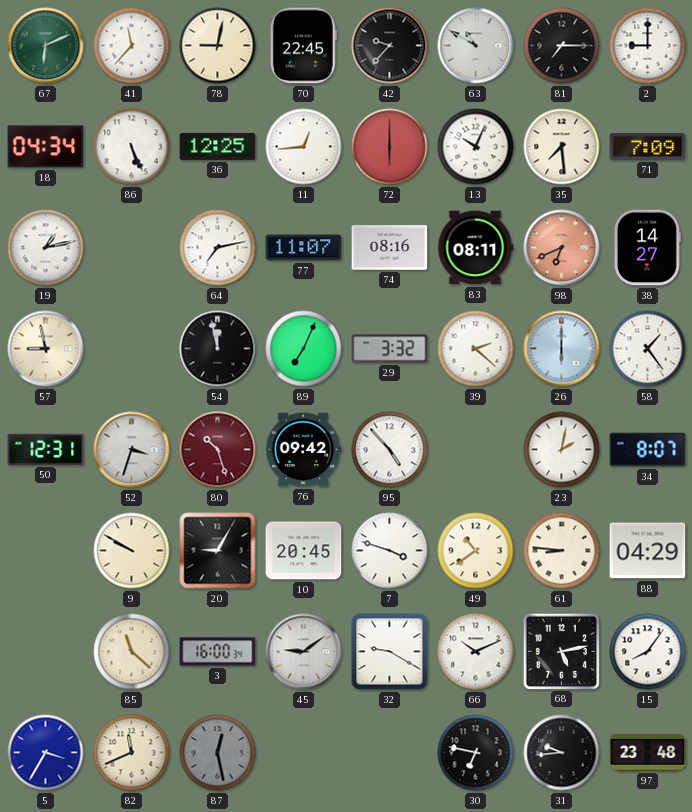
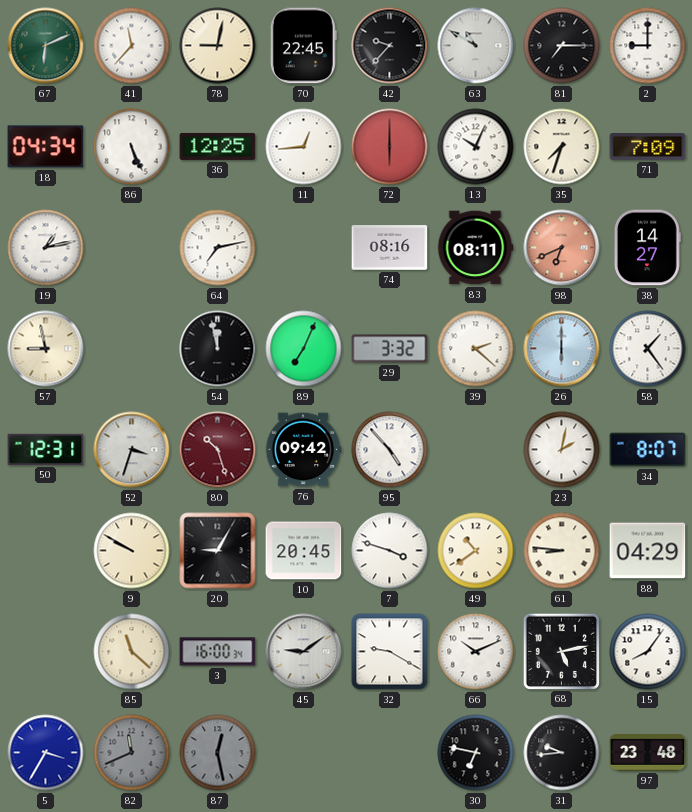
35: 7:29 -> 7:33
77: 11:07 -> none
82 dial: cream -> grey
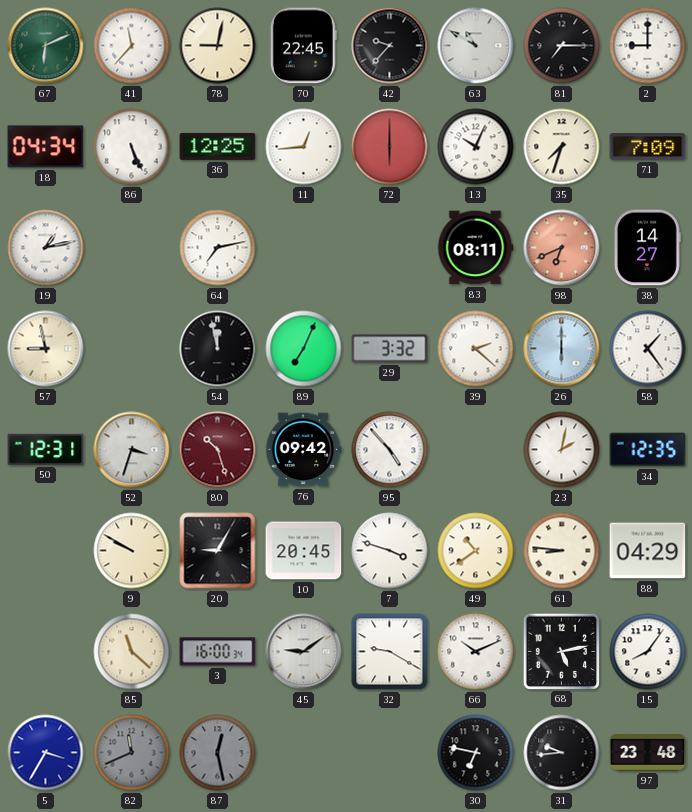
74: 08:16 -> none
34: 8:07 -> 12:35
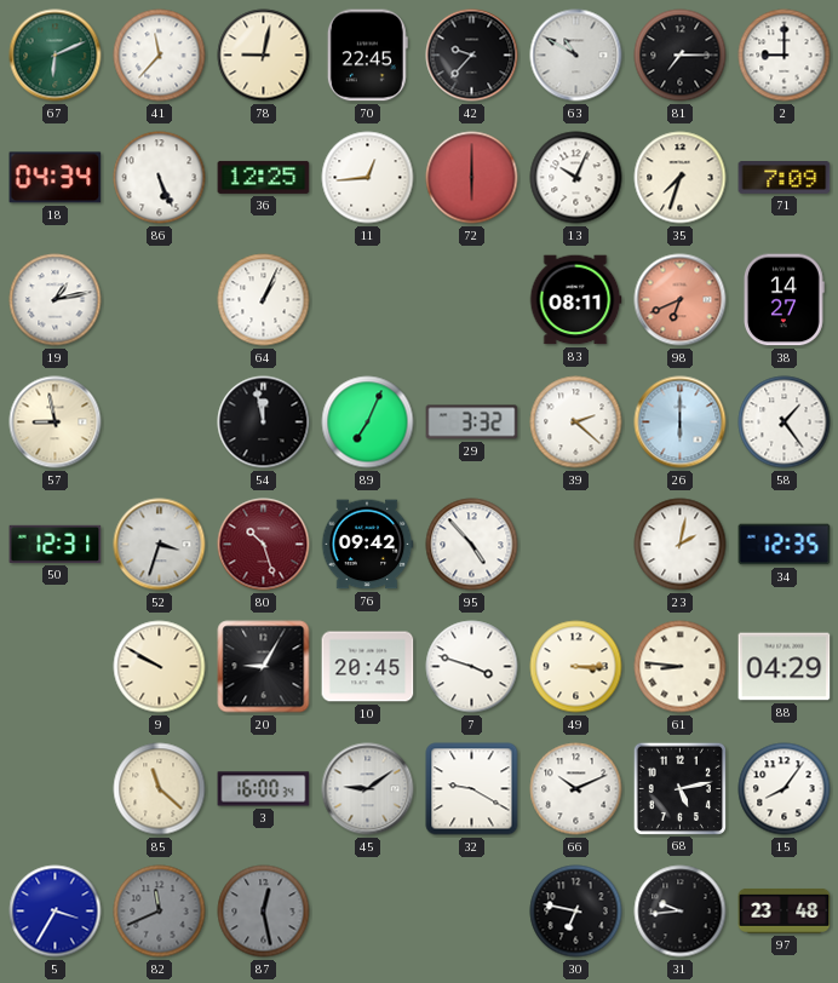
64: 7:13 -> 1:04
49: 10:39 -> 3:15
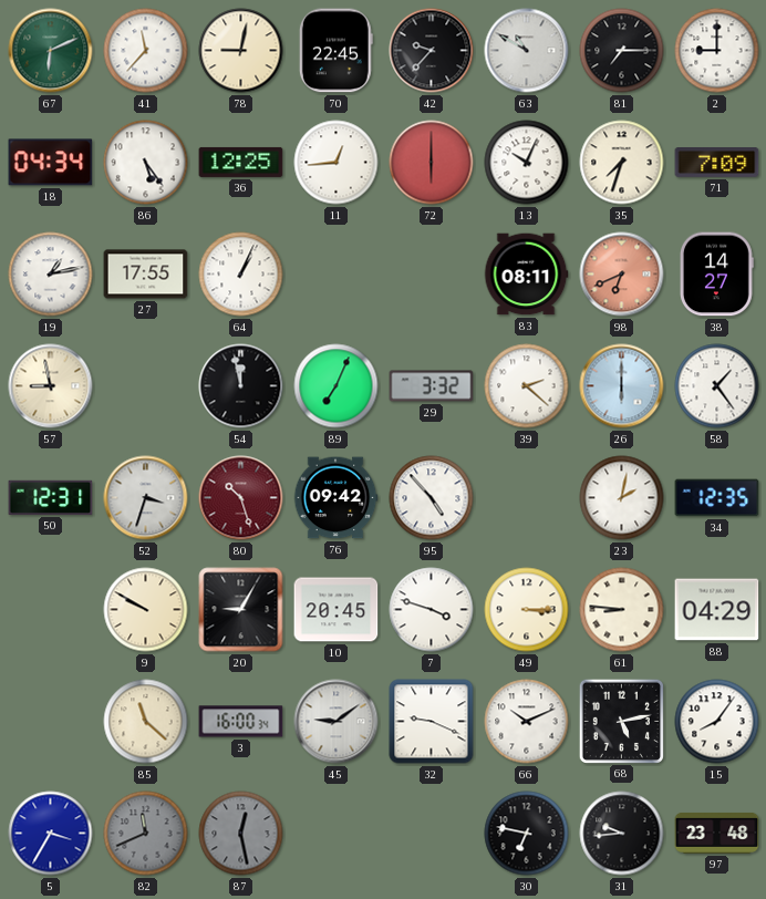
86: 5:26 -> 5:24
27: none -> 17:55
32: 9:20 -> 9:19
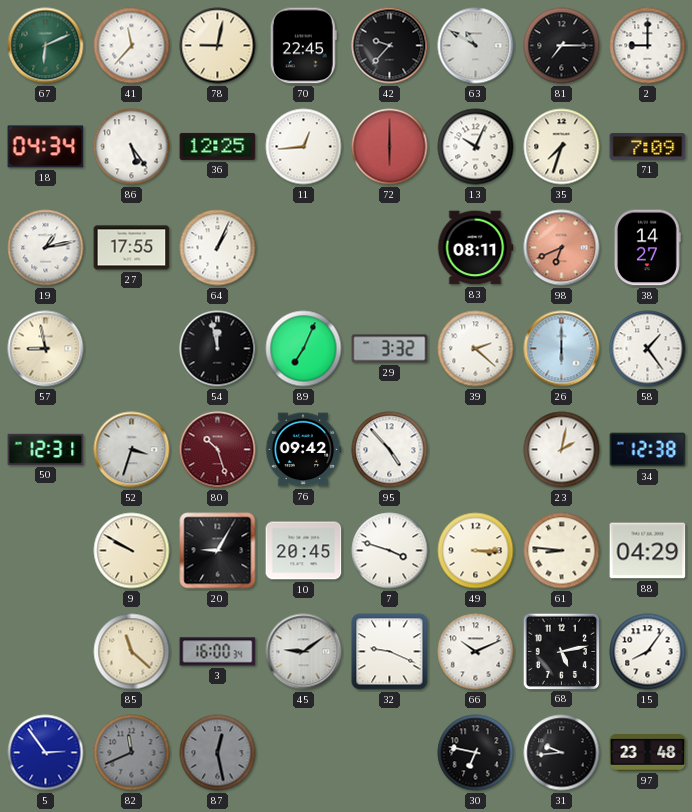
34: 12:35 -> 12:38
5: 3:35 -> 2:54
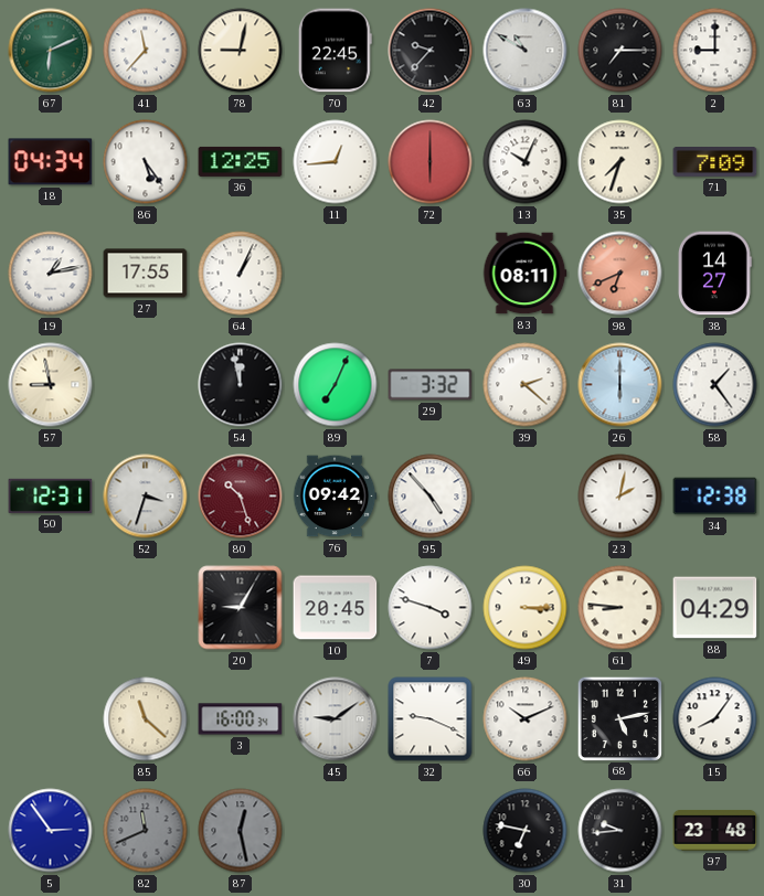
9: 9:50 -> none
